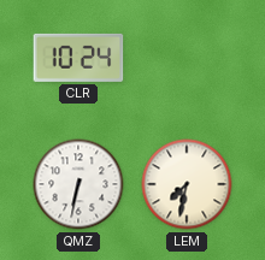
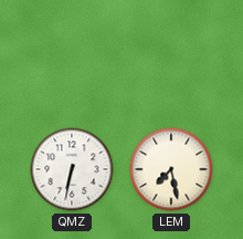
CLR: 10:24 -> none
LEM: 7:32 -> 7:28
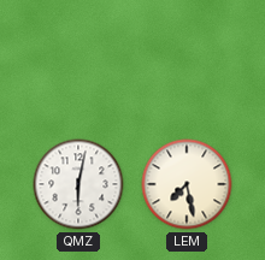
QMZ: 6:32 -> 6:02
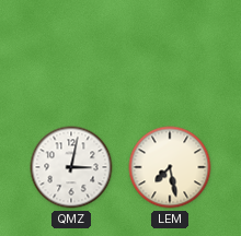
QMZ: 6:02 -> 3:02
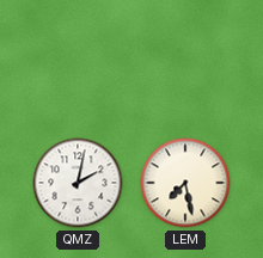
QMZ: 3:02 -> 2:02
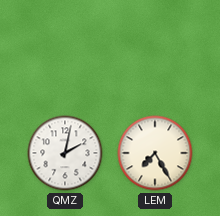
LEM: 7:28 -> 7:25
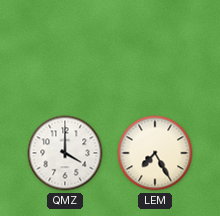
QMZ: 2:02 -> 4:00
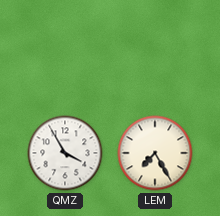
QMZ: 4:00 -> 3:55
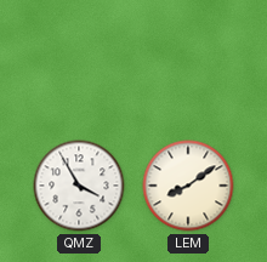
LEM: 7:25 -> 8:09
